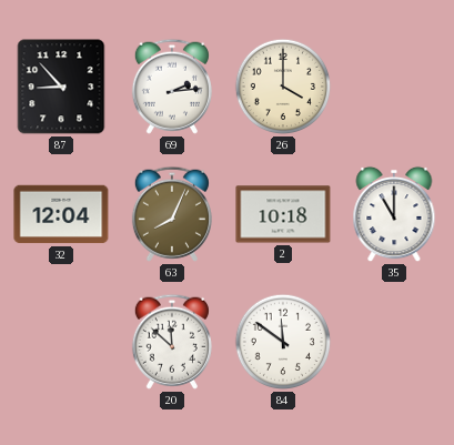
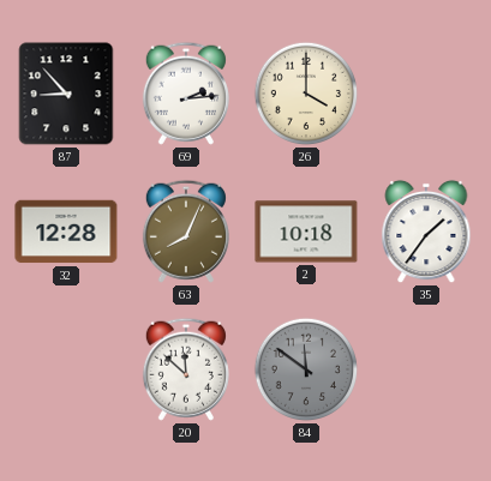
32: 12:04 -> 12:28
35: 11:00 -> 1:36
84 dial: white -> grey
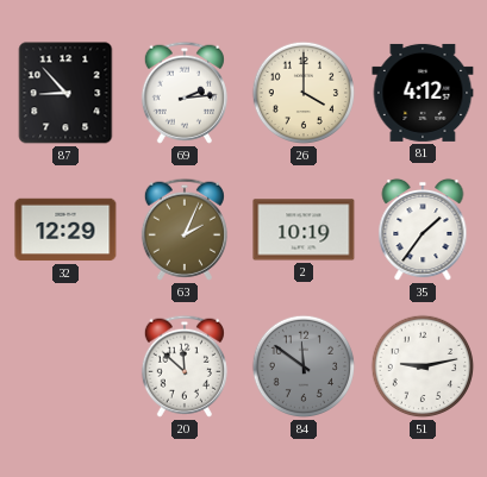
81: none -> 4:12
32: 12:28 -> 12:29
63: 8:04 -> 2:04
2: 10:18 -> 10:19
51: none -> 9:13
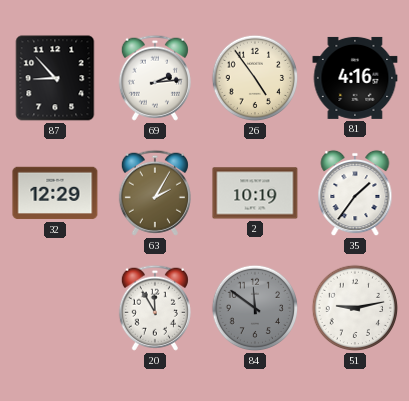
26: 4:00 -> 4:54
81: 4:12 -> 4:16
63: 2:04 -> 2:05
20: 11:52 -> 11:55
